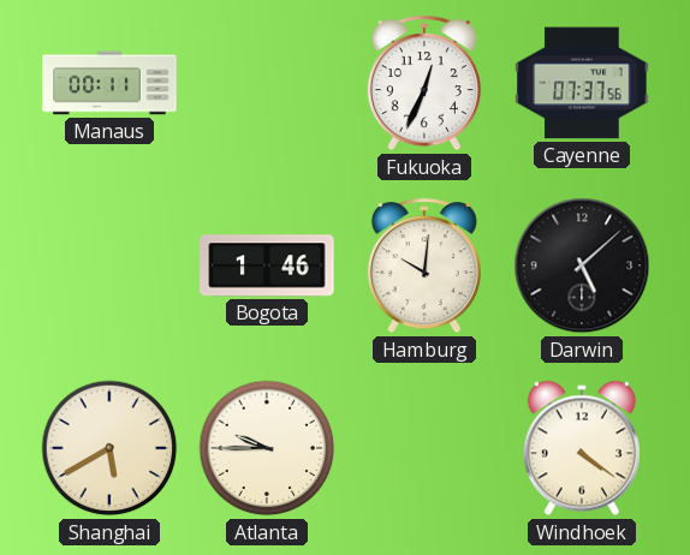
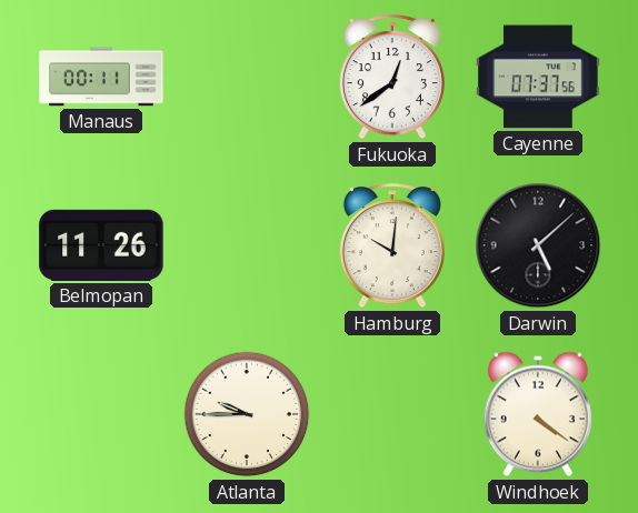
Fukuoka: 12:34 -> 12:39
Belmopan: none -> 11:26
Bogota: 1:46 -> none
Shanghai: 5:40 -> none
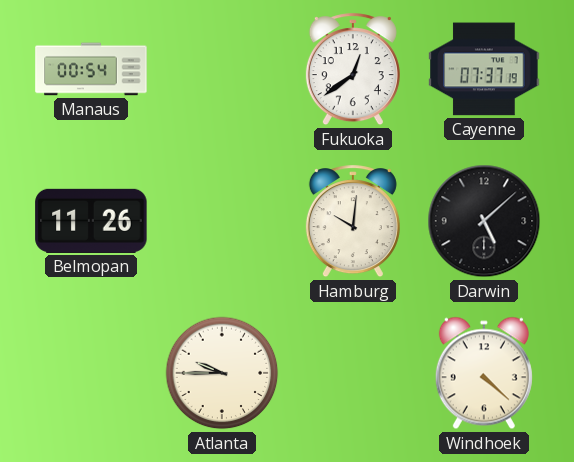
Manaus: 00:11 -> 00:54
Cayenne: 07:37:56 -> 07:37:19
Windhoek: 4:21 -> 4:22
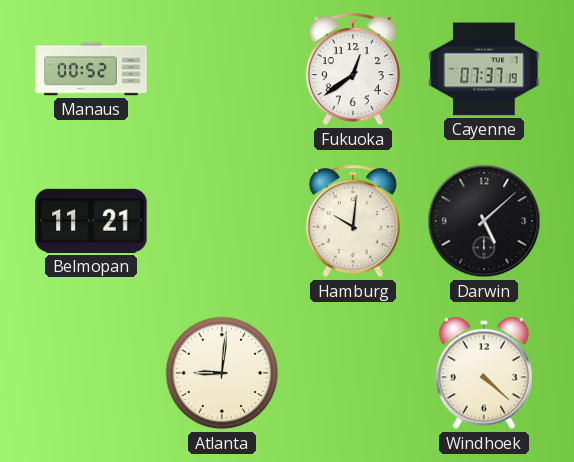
Manaus: 00:54 -> 00:52
Belmopan: 11:26 -> 11:21
Atlanta: 9:45 -> 9:01
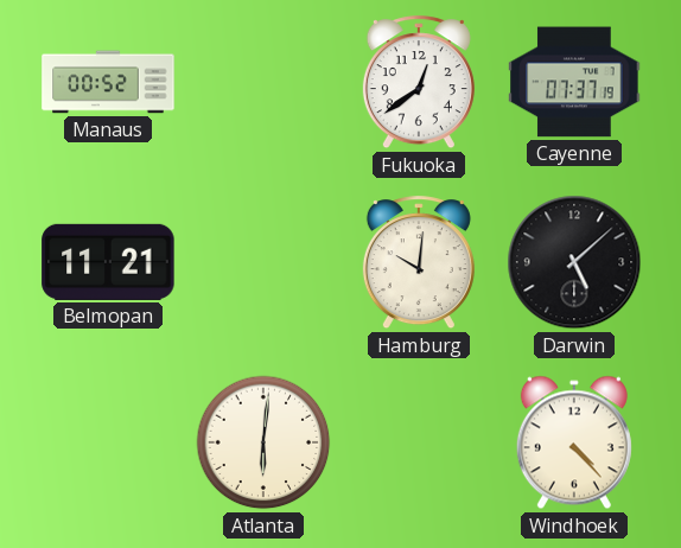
Atlanta: 9:01 -> 6:01
Windhoek: 4:22 -> 4:23
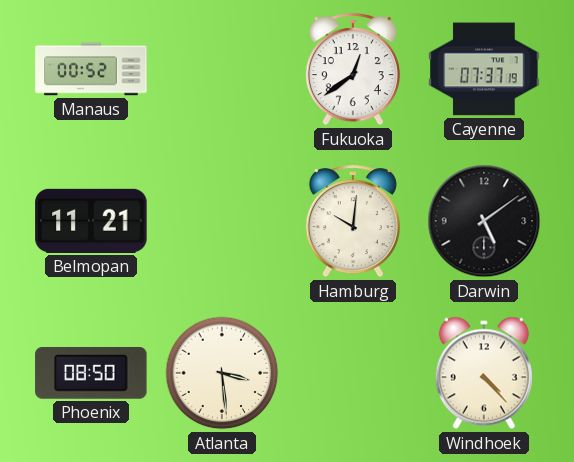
Darwin: 5:08 -> 5:09
Phoenix: none -> 08:50
Atlanta: 6:01 -> 3:29
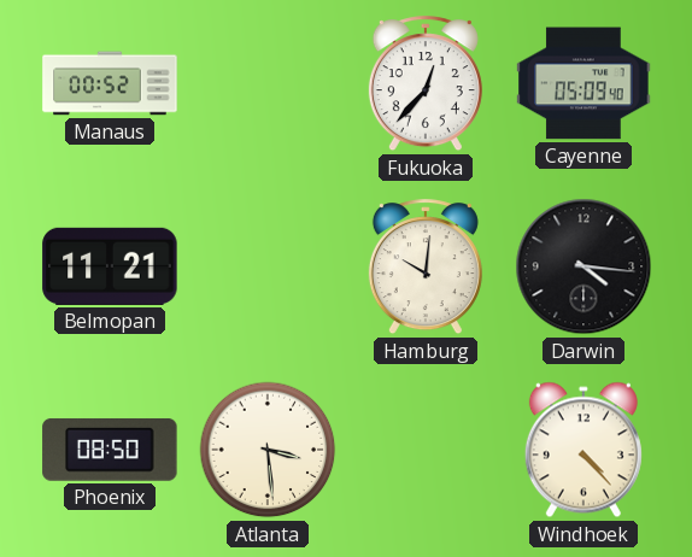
Fukuoka: 12:39 -> 12:37
Cayenne: 07:37 -> 05:09
Darwin: 5:09 -> 4:16
